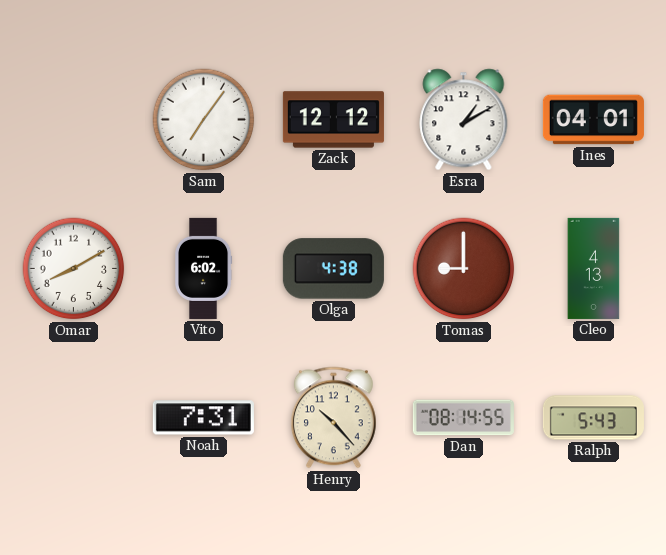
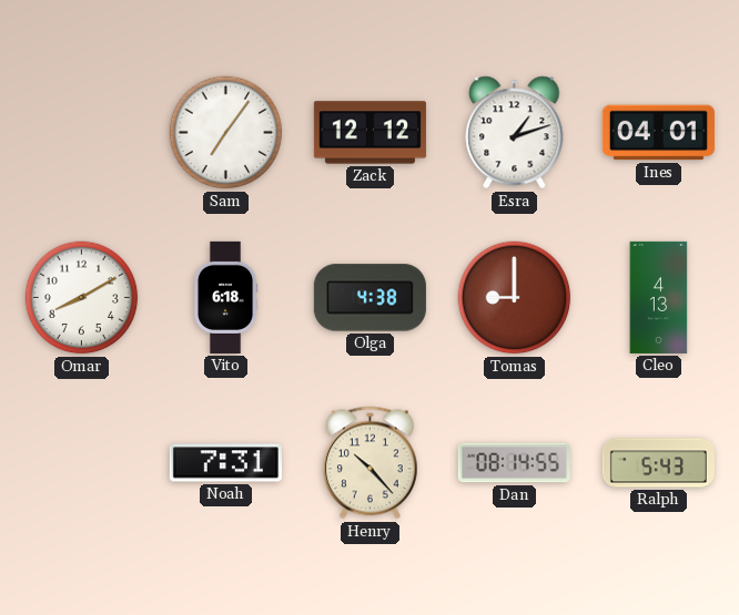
Esra: 1:10 -> 1:12
Vito: 6:02 -> 6:18
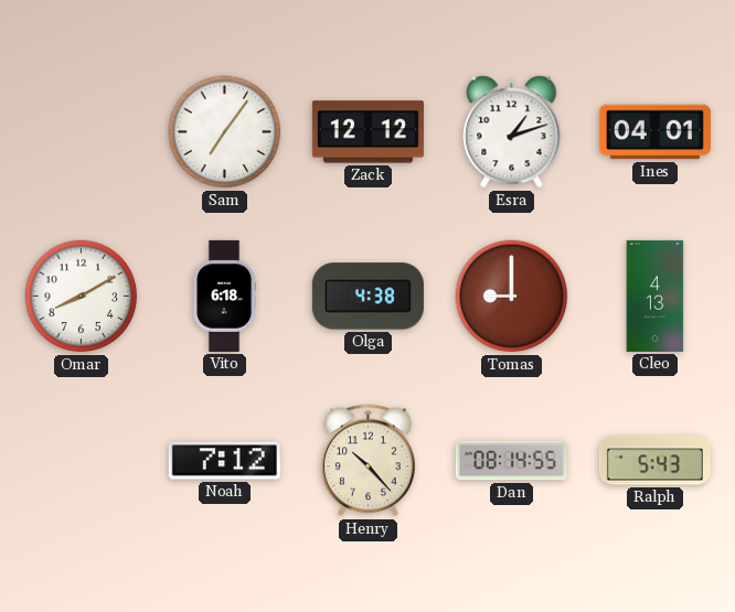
Noah: 7:31 -> 7:12
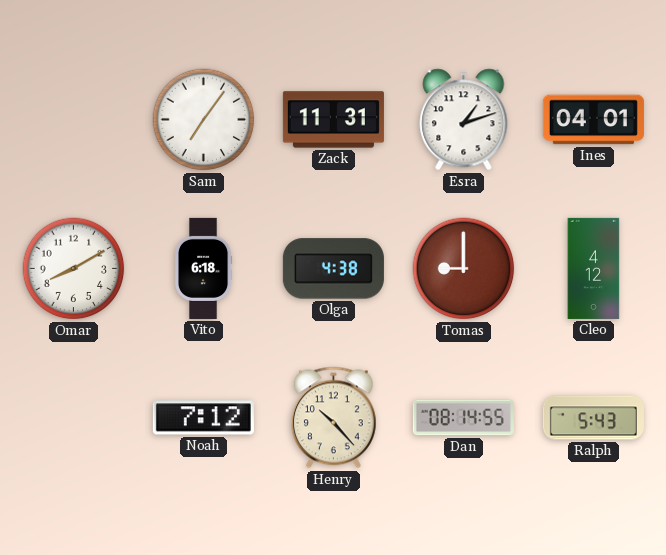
Zack: 12:12 -> 11:31
Cleo: 4:13 -> 4:12
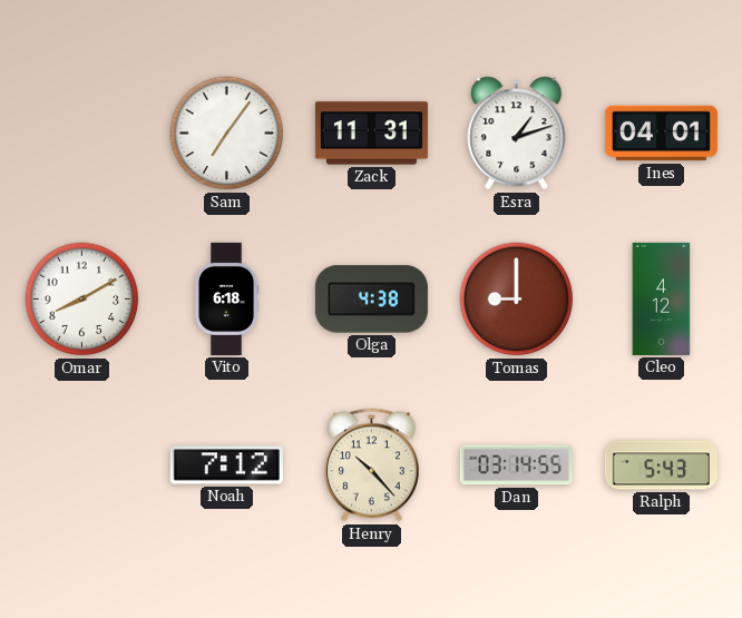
Dan: 08:14 -> 03:14
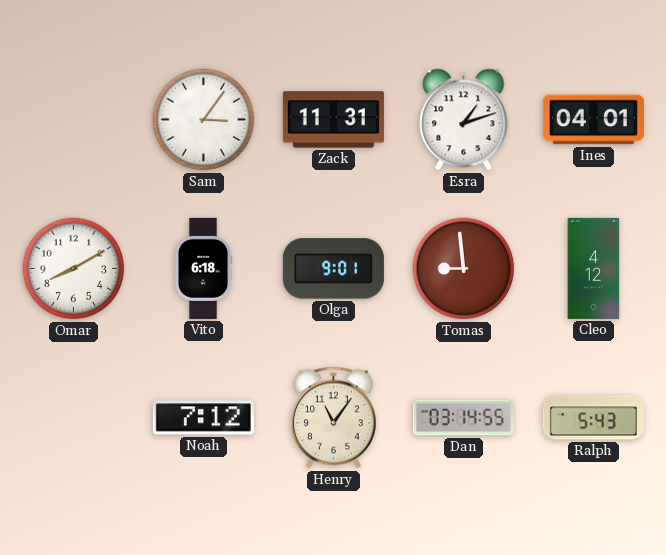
Sam: 7:06 -> 3:06
Olga: 4:38 -> 9:01
Tomas: 9:00 -> 8:59
Henry: 10:23 -> 11:06
